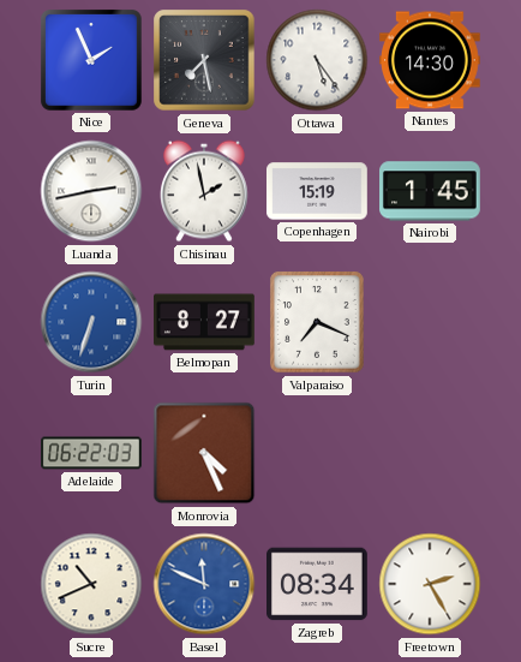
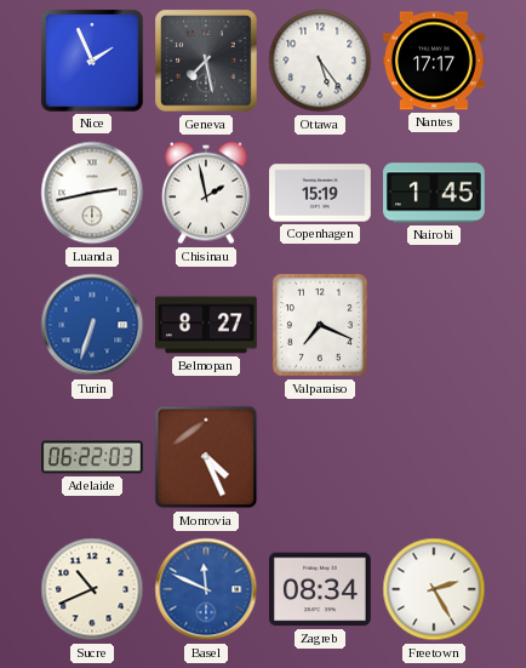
Nantes: 14:30 -> 17:17
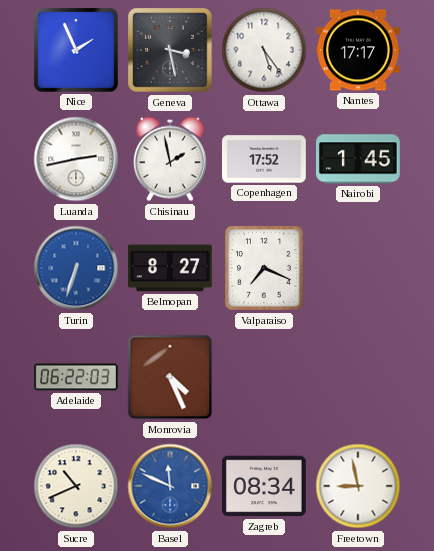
Geneva: 7:28 -> 3:28
Copenhagen: 15:19 -> 17:52
Freetown: 2:25 -> 8:58
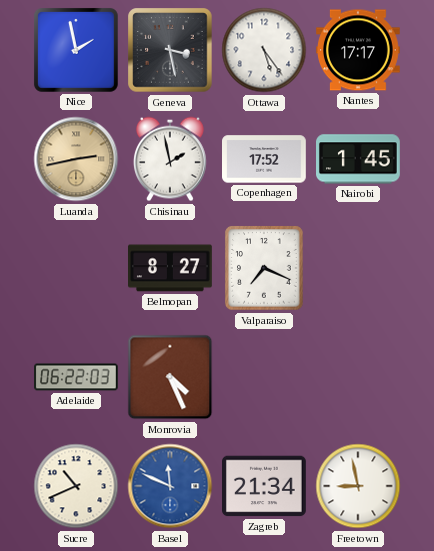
Nice: 1:56 -> 1:58
Luanda dial: white -> champagne
Turin: 6:33 -> none
Zagreb: 08:34 -> 21:34
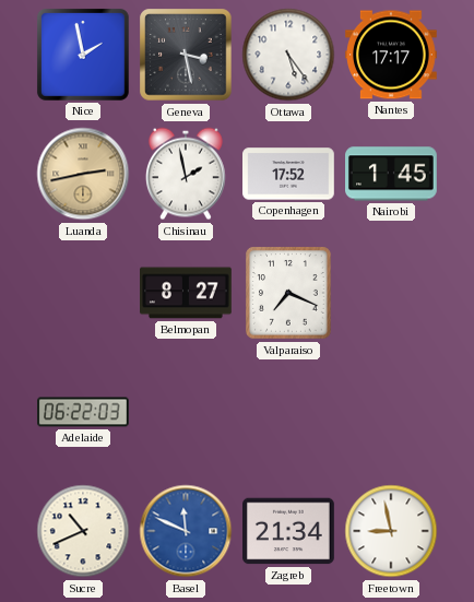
Monrovia: 4:26 -> none
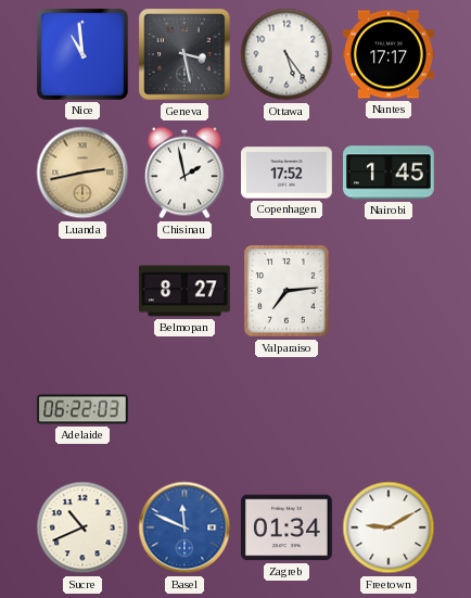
Nice: 1:58 -> 10:59
Valparaiso: 7:19 -> 7:14
Zagreb: 21:34 -> 01:34
Freetown: 8:58 -> 9:10
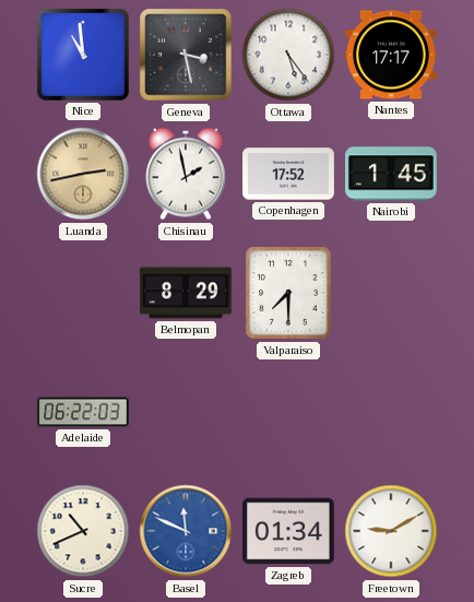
Belmopan: 8:27 -> 8:29
Valparaiso: 7:14 -> 7:30
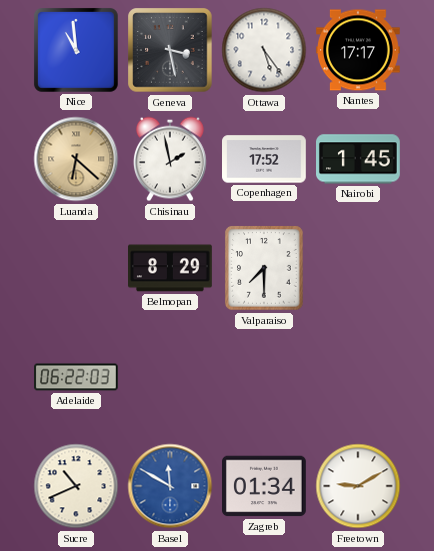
Luanda: 2:43 -> 6:22
Basel: 11:49 -> 11:50
